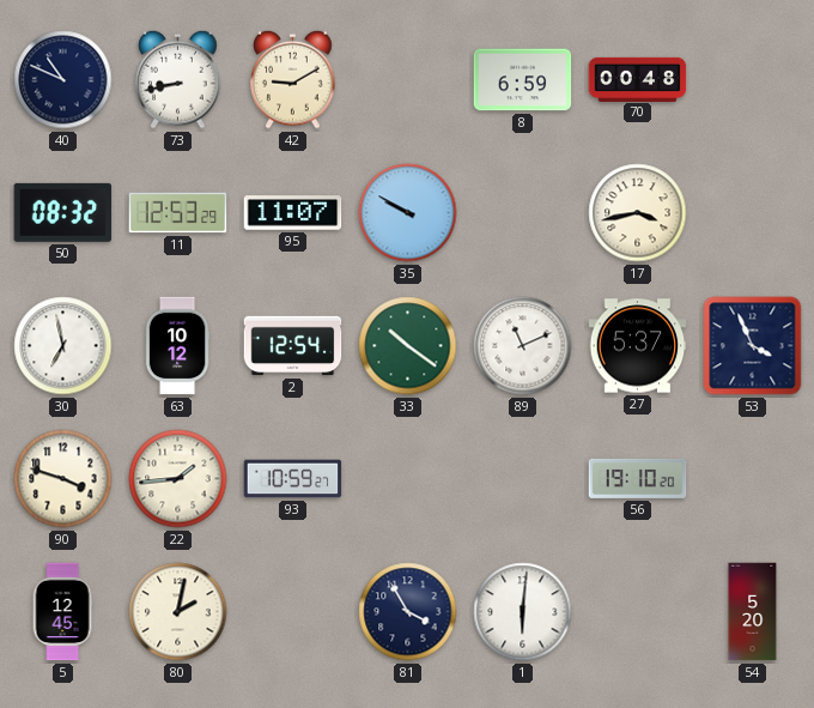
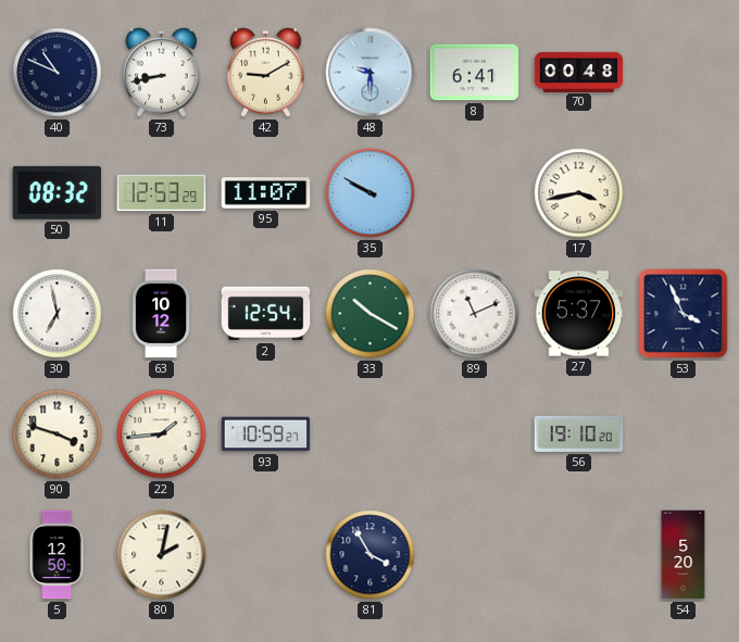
48: none -> 9:30
8: 6:59 -> 6:41
33: 10:21 -> 10:20
5: 12:45 -> 12:50
1: 6:01 -> none
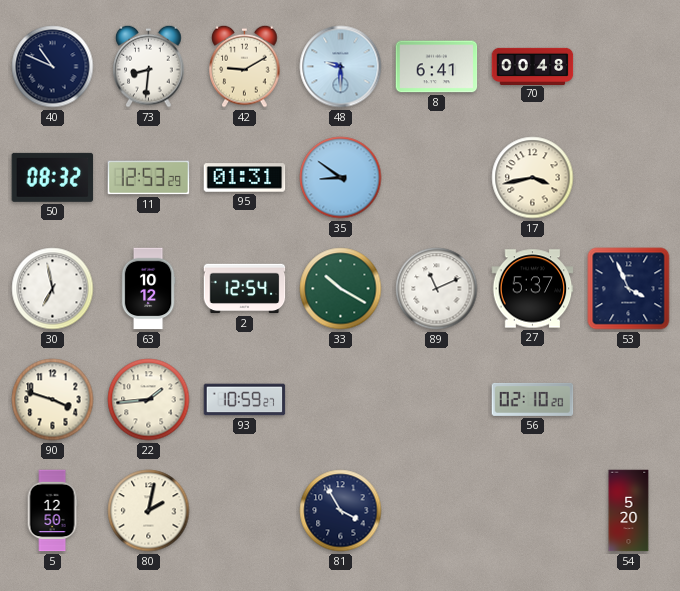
73: 8:43 -> 8:31
95: 11:07 -> 01:31
35: 9:50 -> 8:51
56: 19:10 -> 02:10
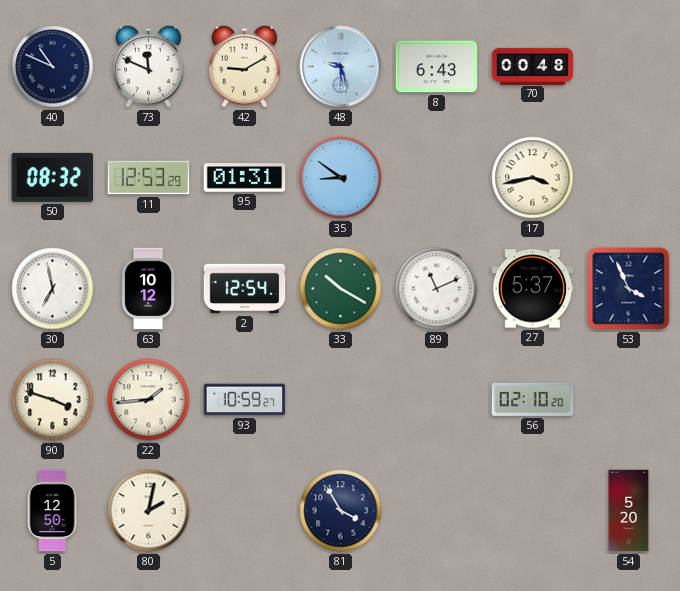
73: 8:31 -> 11:49
48: 9:30 -> 9:28
8: 6:41 -> 6:43
